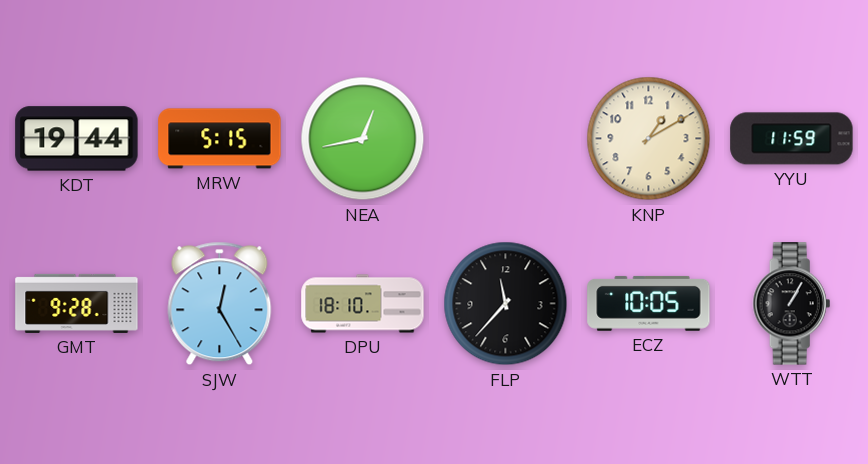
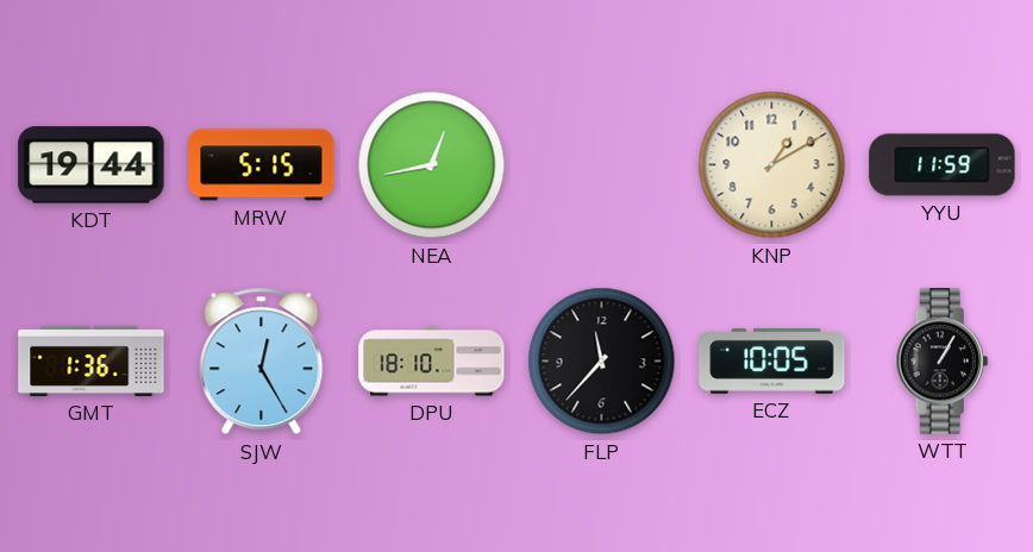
GMT: 9:28 -> 1:36
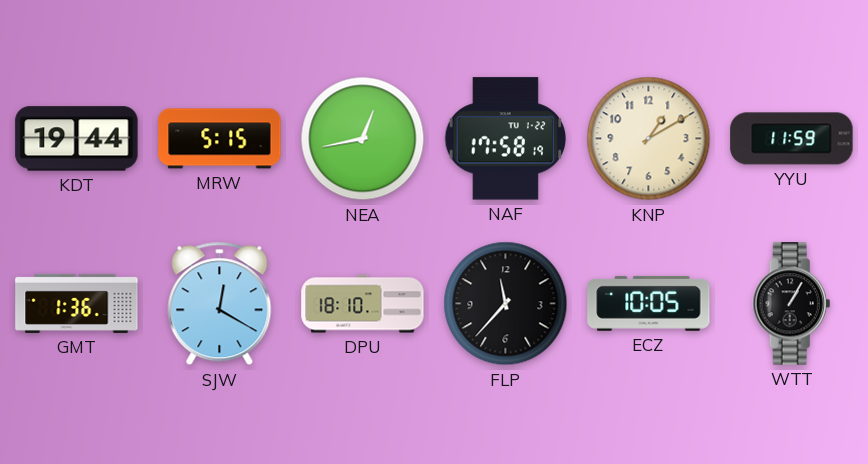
NAF: none -> 17:58
SJW: 12:25 -> 12:20
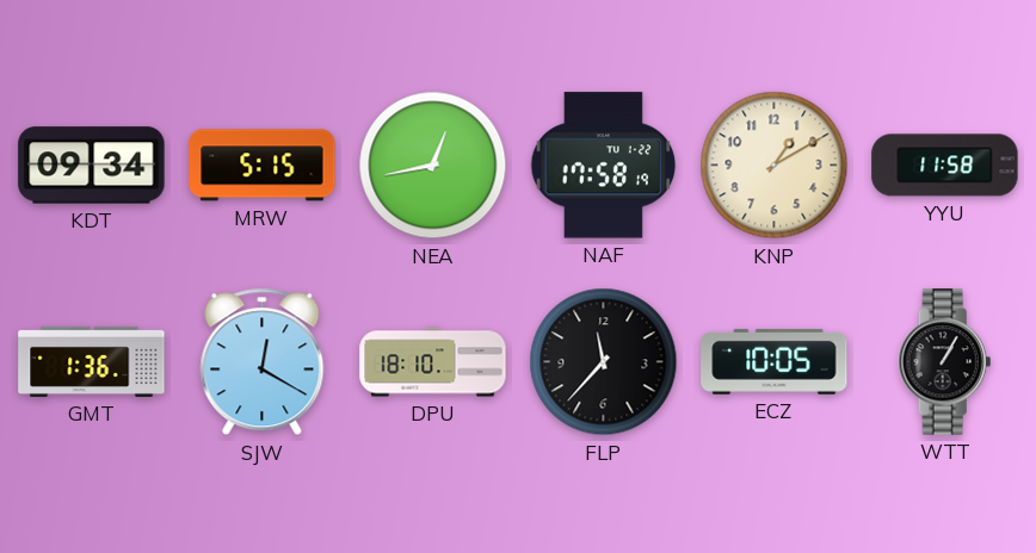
KDT: 19:44 -> 09:34
YYU: 11:59 -> 11:58
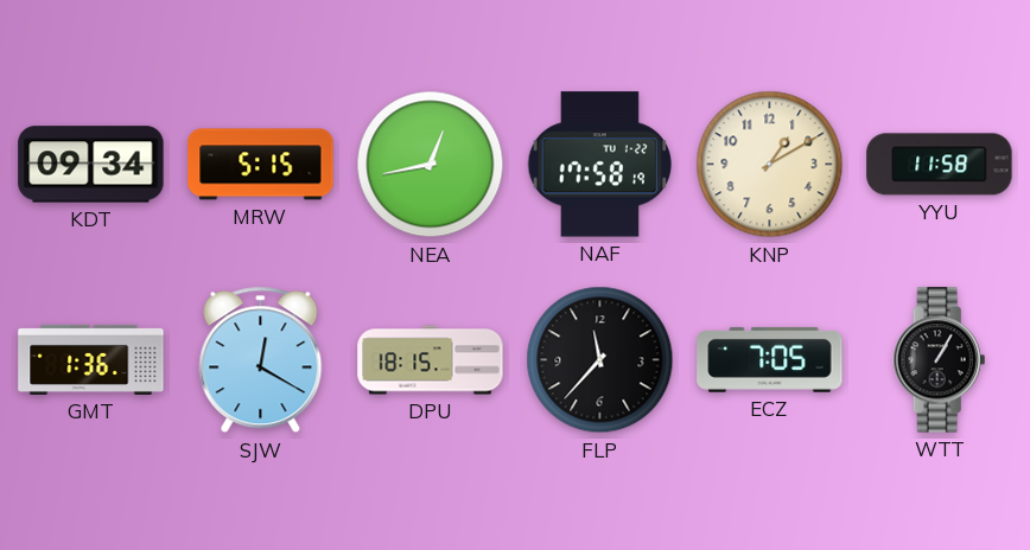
DPU: 18:10 -> 18:15
ECZ: 10:05 -> 7:05
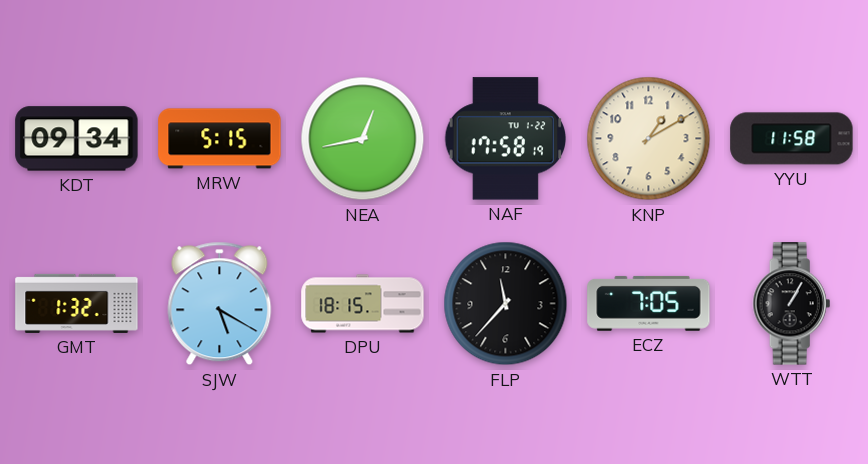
GMT: 1:36 -> 1:32
SJW: 12:20 -> 5:20
